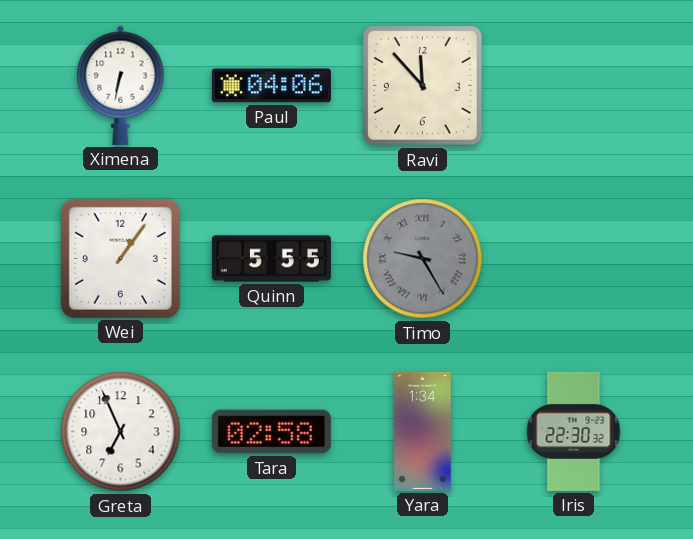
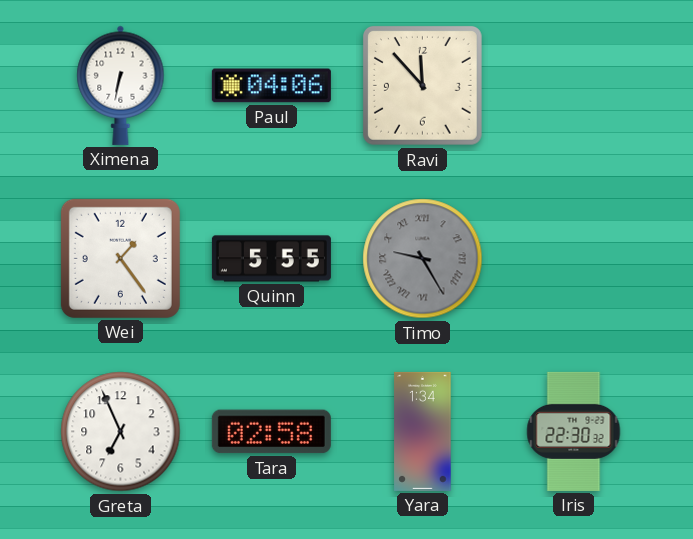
Wei: 1:06 -> 1:24
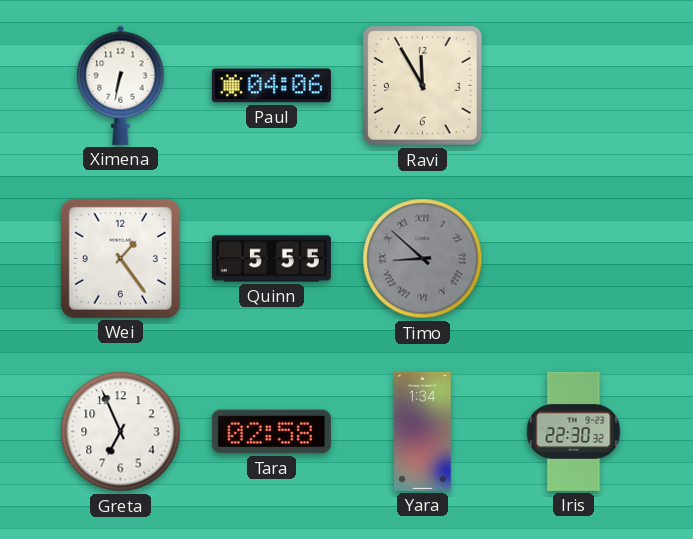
Ravi: 11:53 -> 11:55
Timo: 9:25 -> 8:52
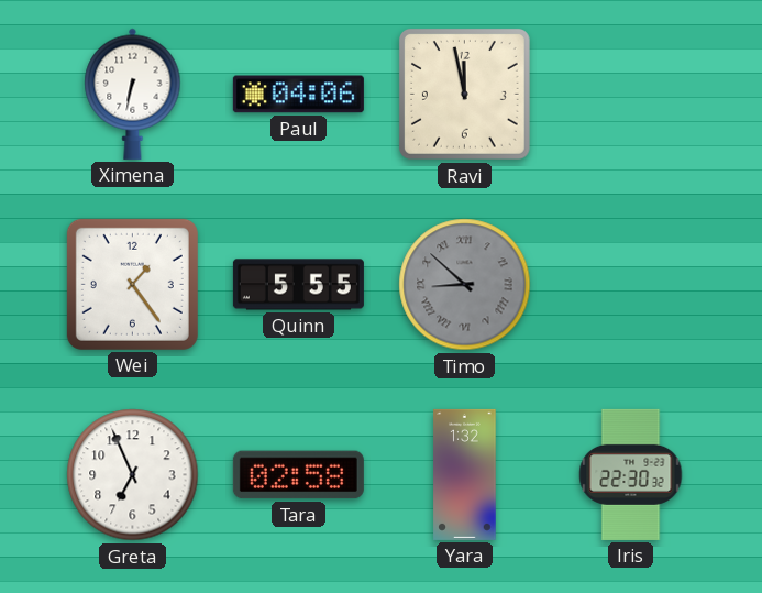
Ravi: 11:55 -> 11:58
Yara: 1:34 -> 1:32
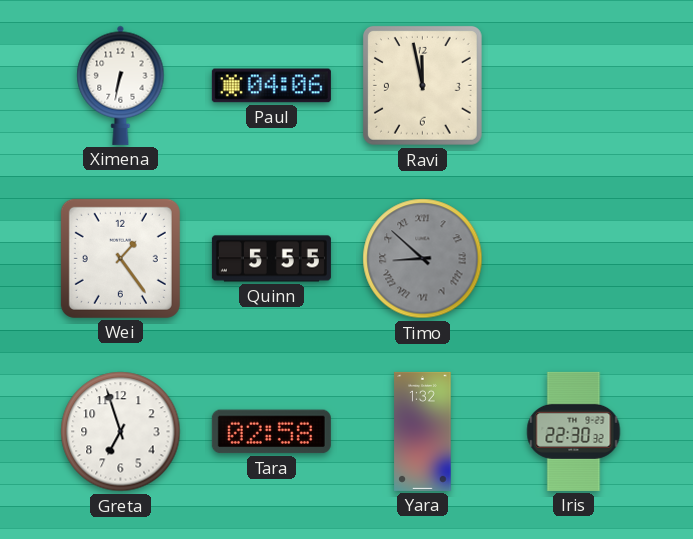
Greta: 6:56 -> 6:57
